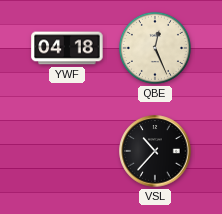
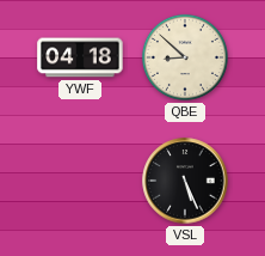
QBE: 12:26 -> 8:52
VSL: 10:37 -> 5:26
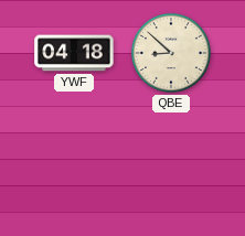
VSL: 5:26 -> none
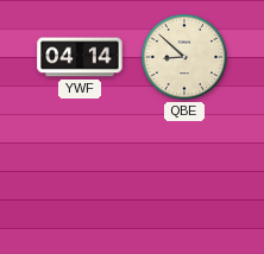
YWF: 04:18 -> 04:14
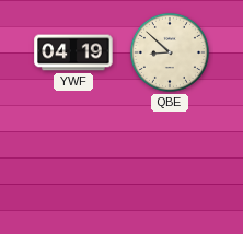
YWF: 04:14 -> 04:19
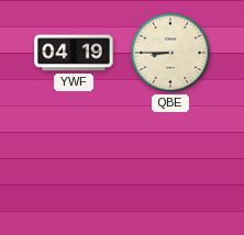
QBE: 8:52 -> 8:45
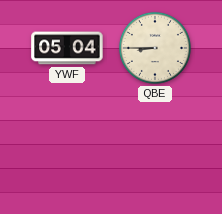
YWF: 04:19 -> 05:04
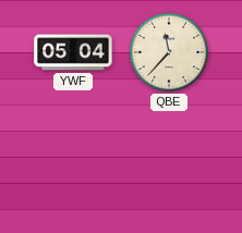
QBE: 8:45 -> 11:37
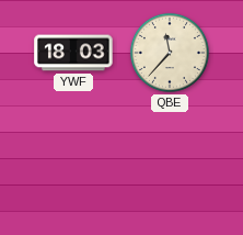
YWF: 05:04 -> 18:03
